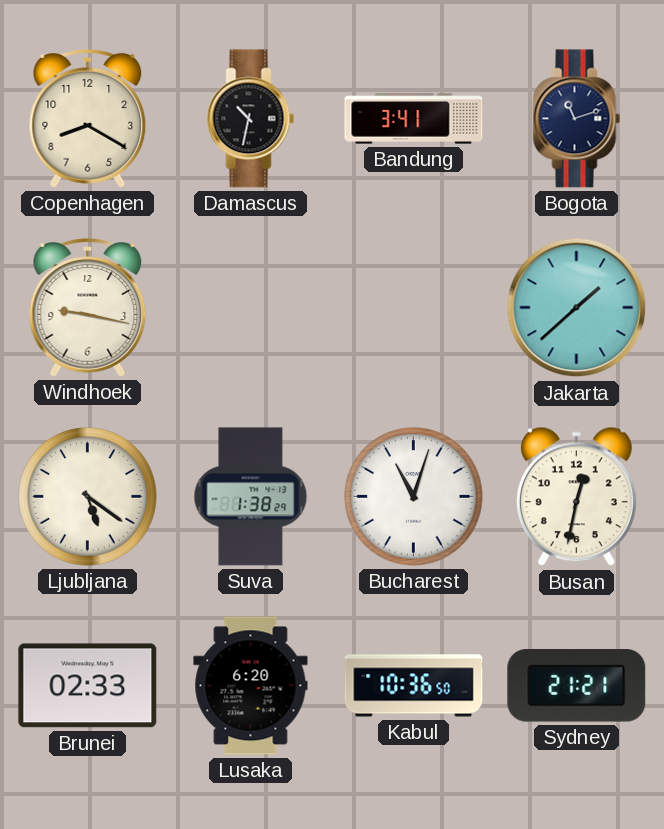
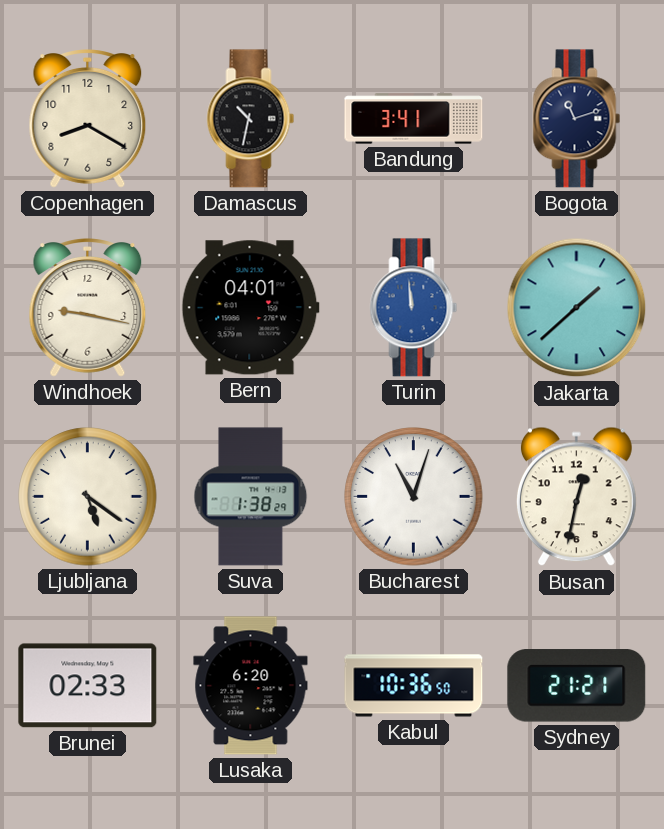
Bern: none -> 04:01
Turin: none -> 11:59
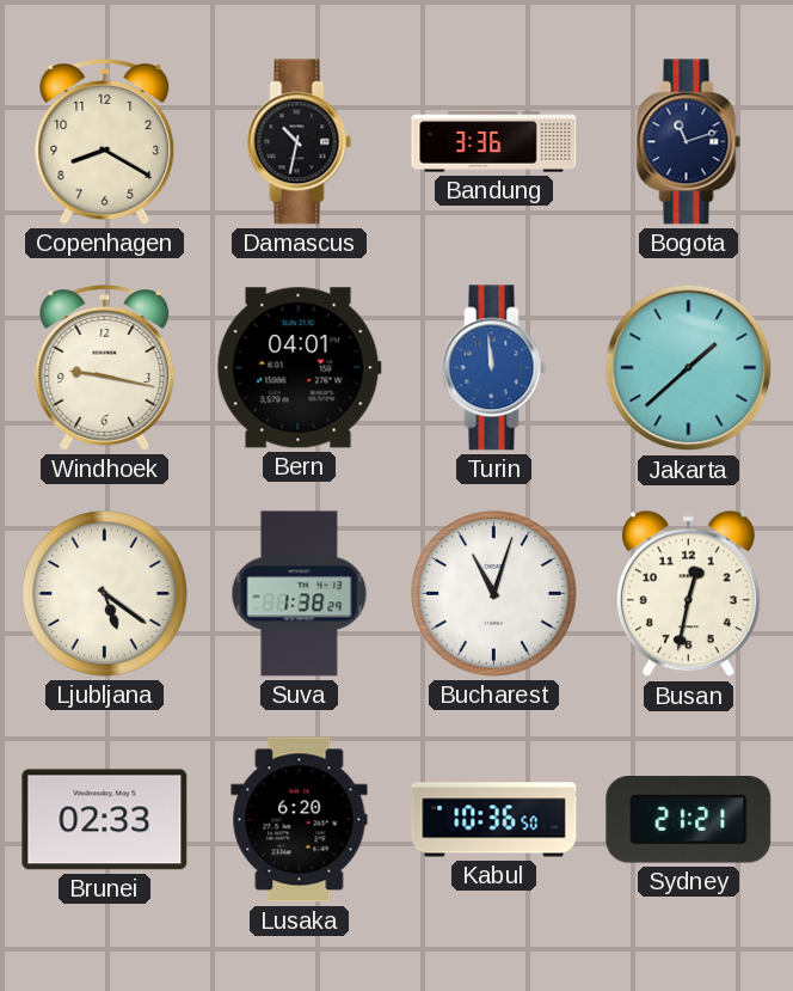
Bandung: 3:41 -> 3:36
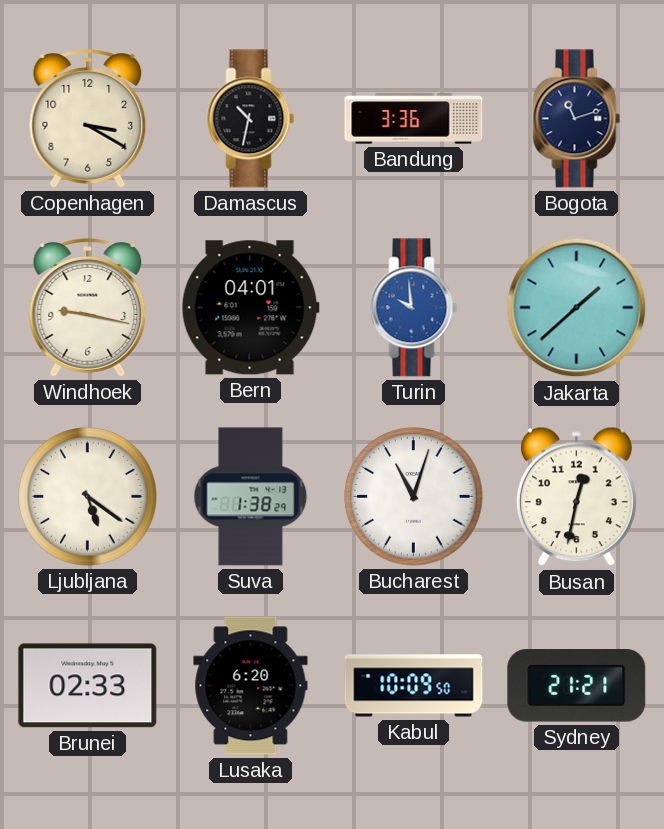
Copenhagen: 8:20 -> 3:20
Turin: 11:59 -> 9:59
Kabul: 10:36 -> 10:09
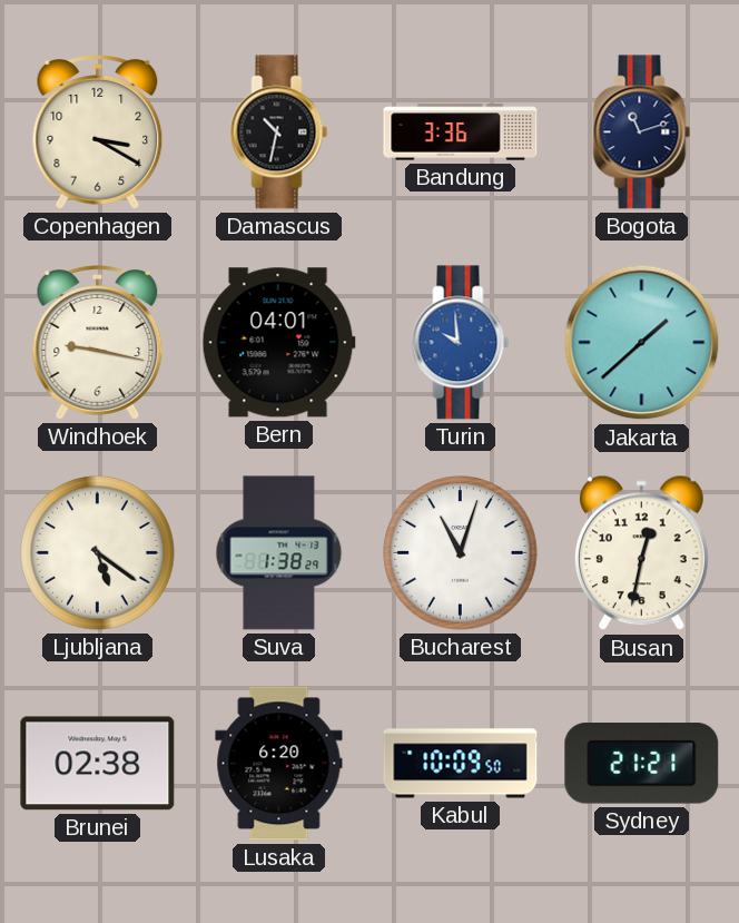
Brunei: 02:33 -> 02:38
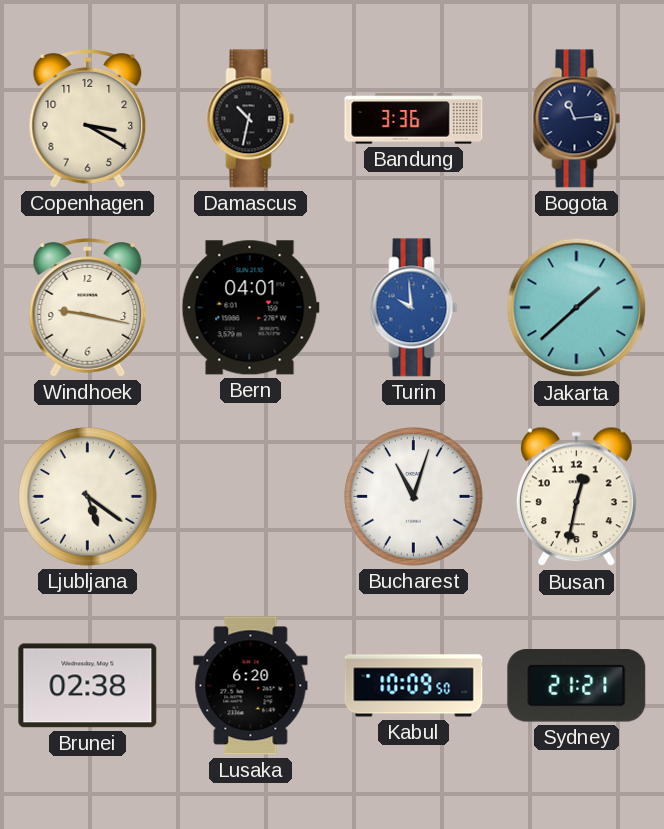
Bogota: 11:12 -> 11:14
Suva: 1:38 -> none
